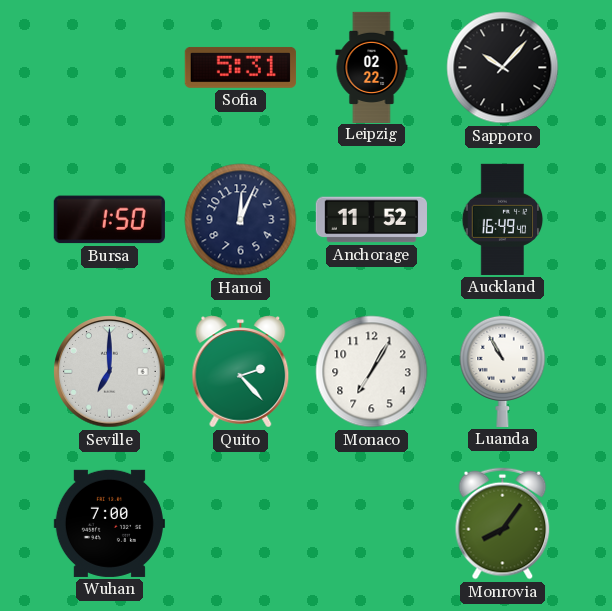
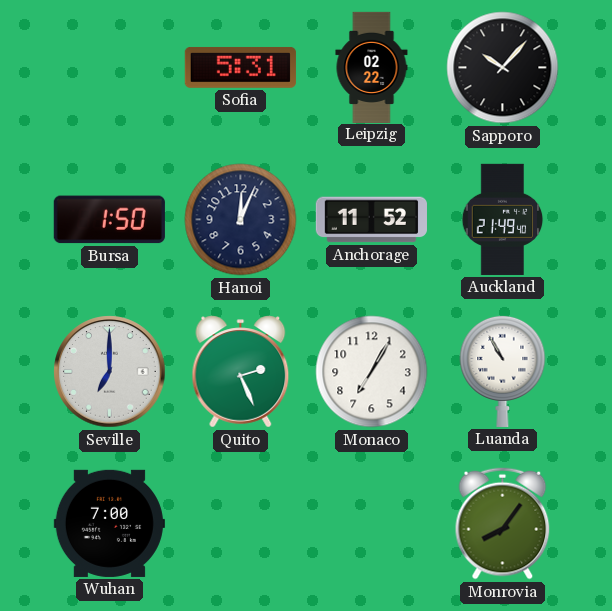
Auckland: 16:49 -> 21:49
Quito: 2:23 -> 2:26
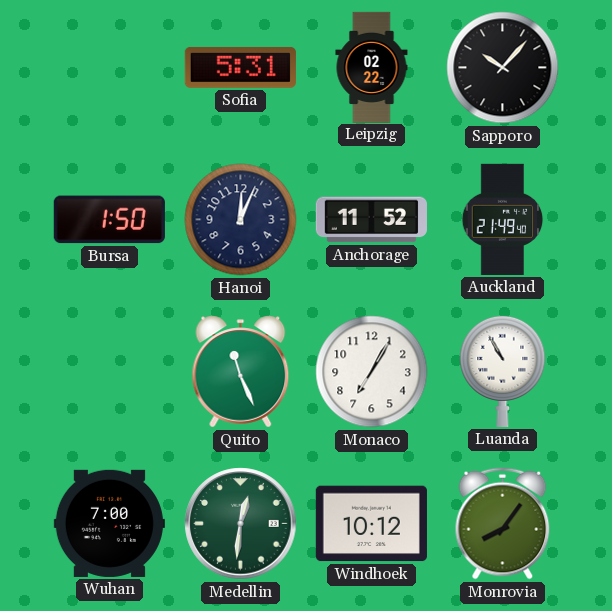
Seville: 7:00 -> none
Quito: 2:26 -> 11:26
Medellin: none -> 12:31
Windhoek: none -> 10:12
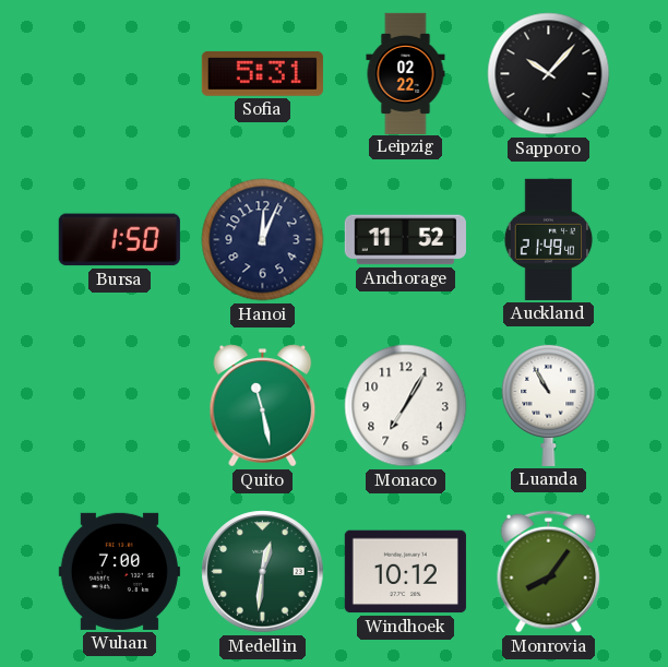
Quito: 11:26 -> 11:28
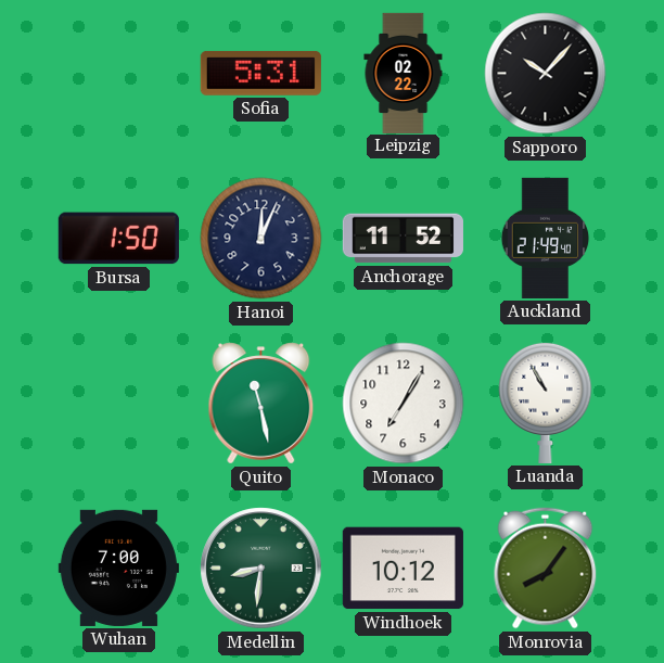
Medellin: 12:31 -> 8:31
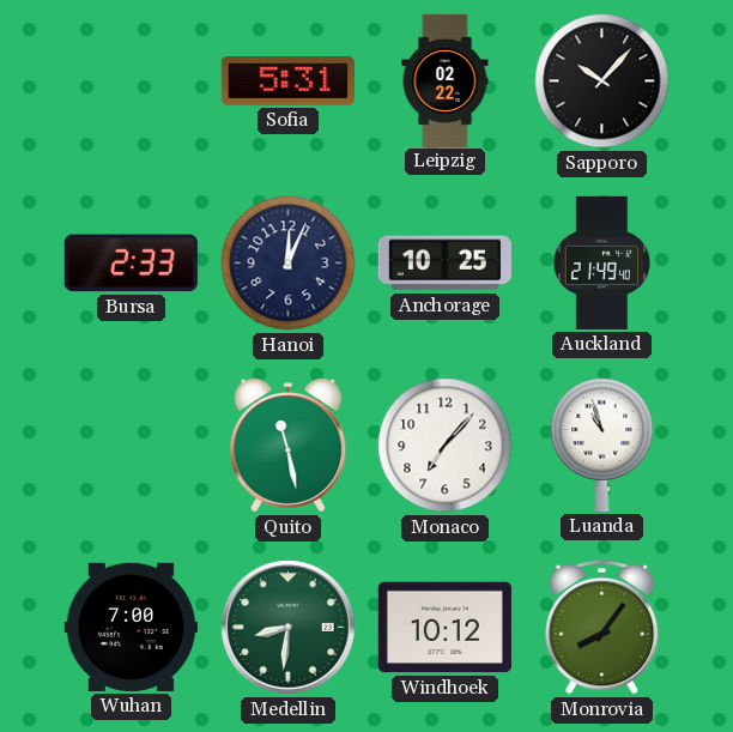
Bursa: 1:50 -> 2:33
Anchorage: 11:52 -> 10:25
Monaco: 7:05 -> 7:07
Luanda: 10:55 -> 10:57
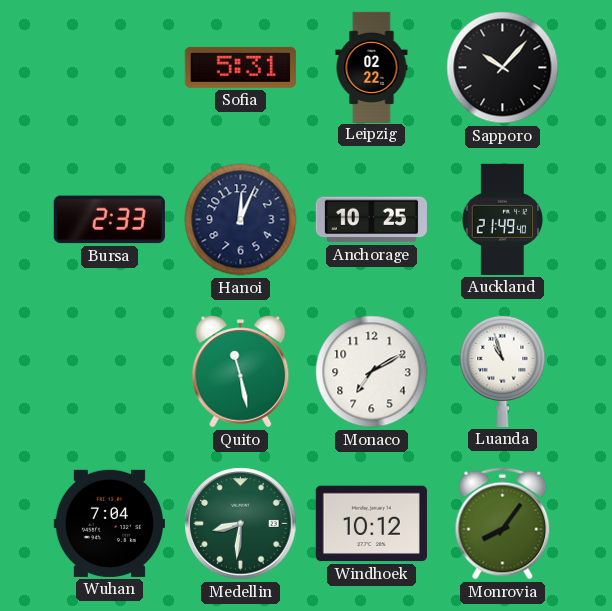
Monaco: 7:07 -> 7:10
Wuhan: 7:00 -> 7:04
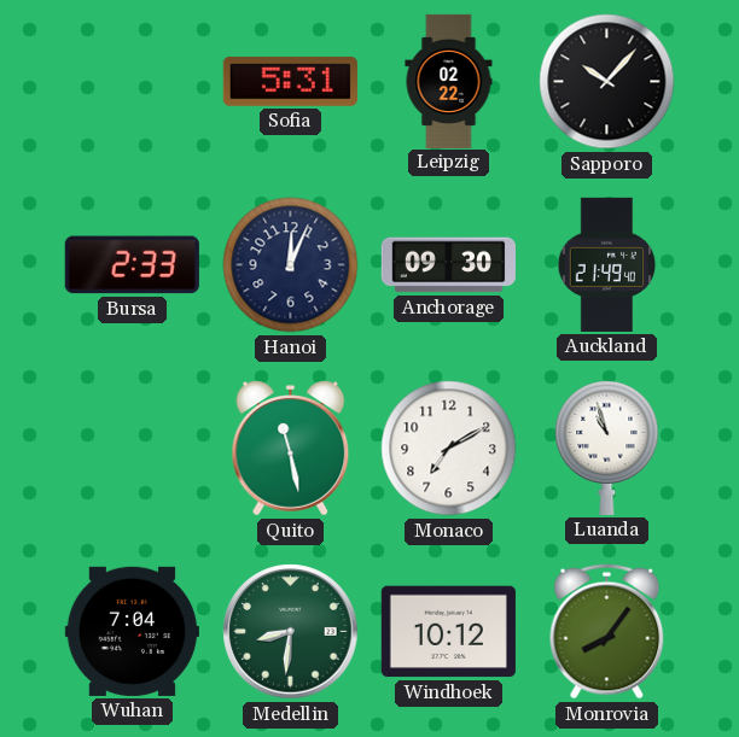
Anchorage: 10:25 -> 09:30
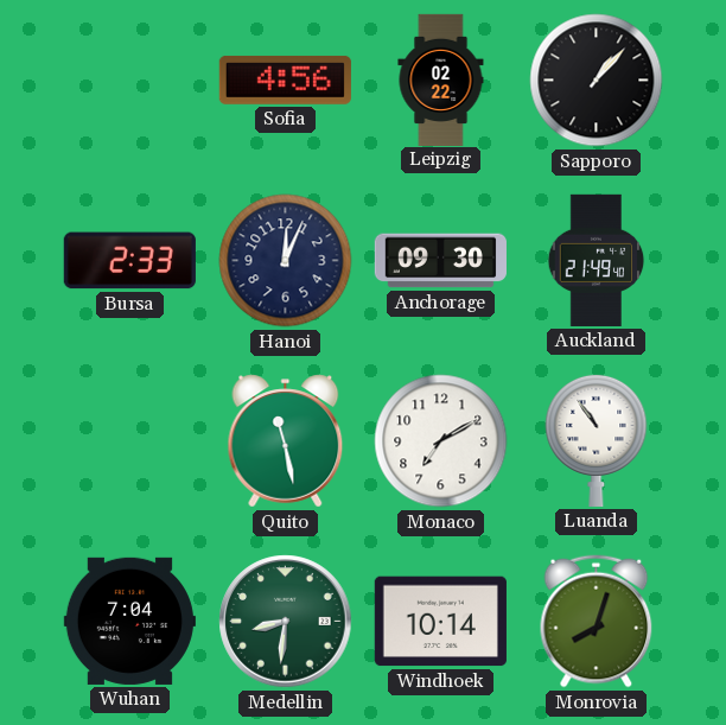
Sofia: 5:31 -> 4:56
Sapporo: 10:07 -> 1:07
Luanda: 10:57 -> 10:54
Windhoek: 10:12 -> 10:14
Monrovia: 8:06 -> 8:03
